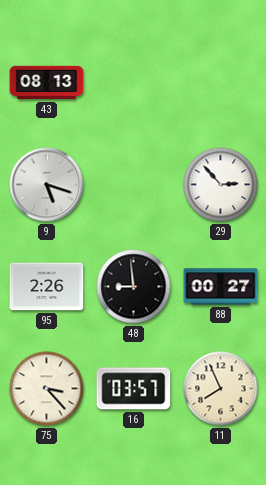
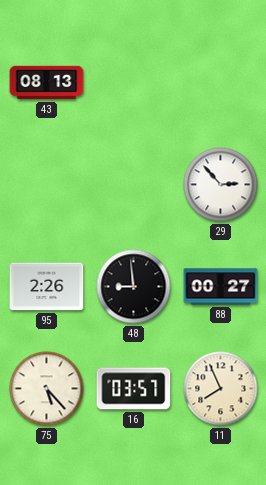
9: 5:18 -> none
75: 3:23 -> 5:23
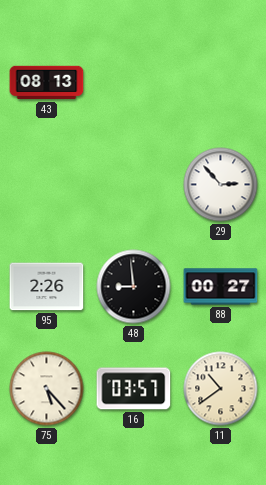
11: 7:56 -> 10:39
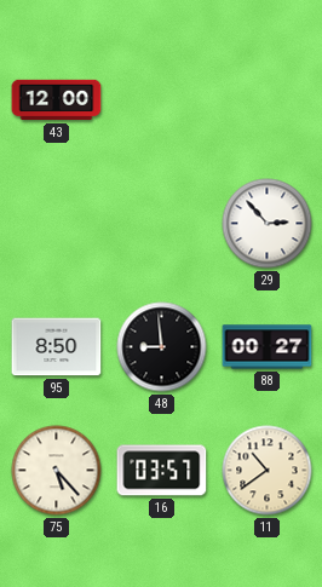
43: 08:13 -> 12:00
95: 2:26 -> 8:50
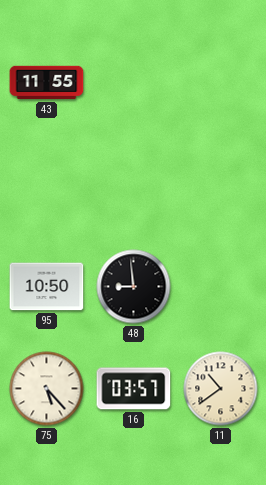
43: 12:00 -> 11:55
29: 2:53 -> none
95: 8:50 -> 10:50
88: 00:27 -> none
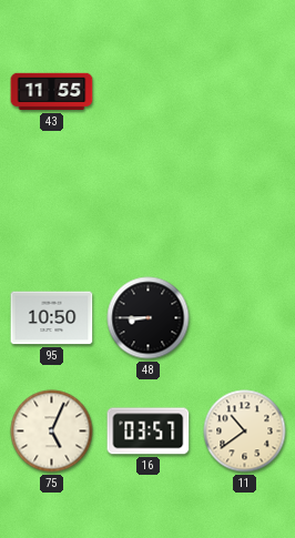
48: 8:59 -> 8:45
75: 5:23 -> 5:04
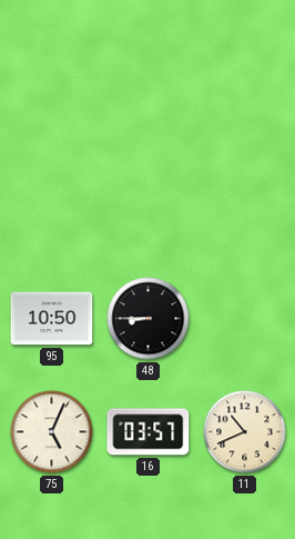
43: 11:55 -> none
11: 10:39 -> 10:41
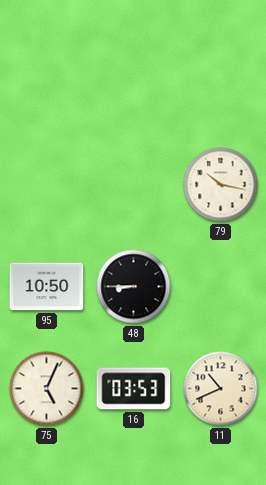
79: none -> 10:17
16: 03:57 -> 03:53
